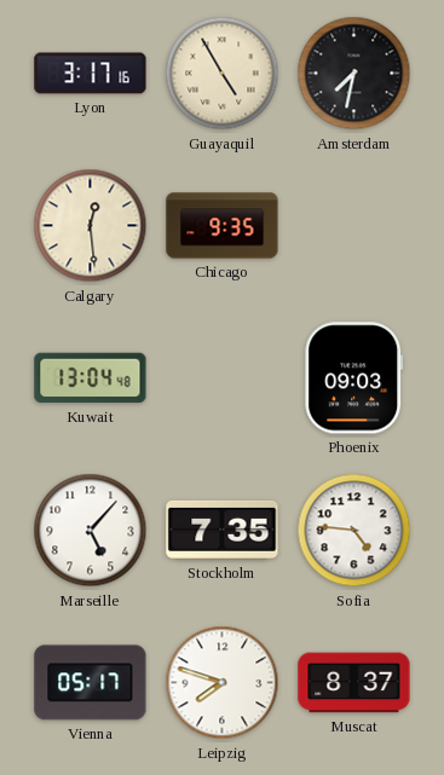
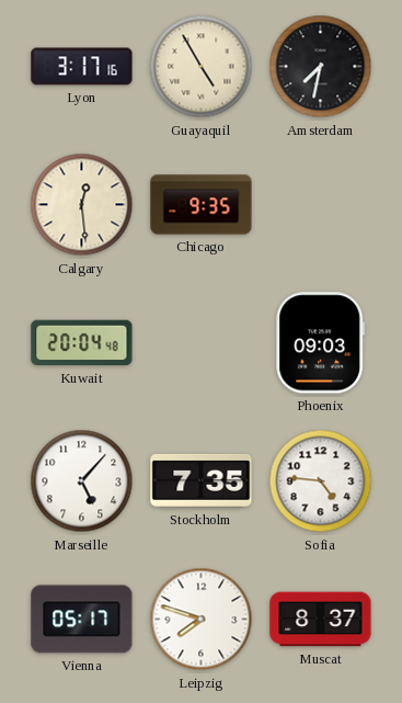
Kuwait: 13:04 -> 20:04
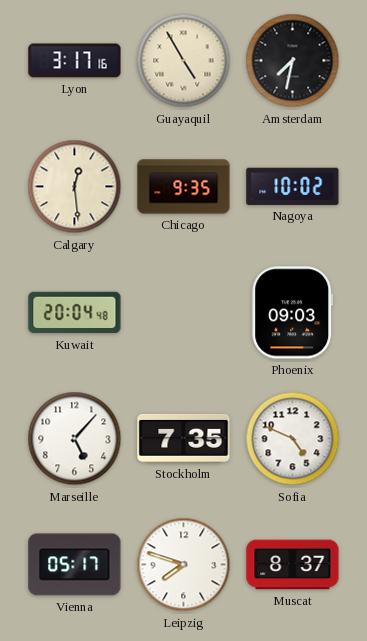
Nagoya: none -> 10:02
Sofia: 4:46 -> 4:49
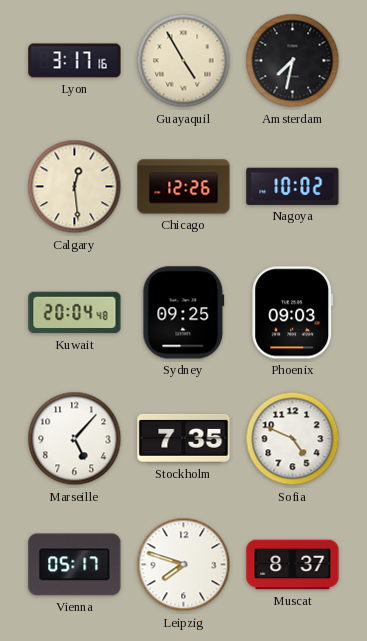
Chicago: 9:35 -> 12:26
Sydney: none -> 09:25
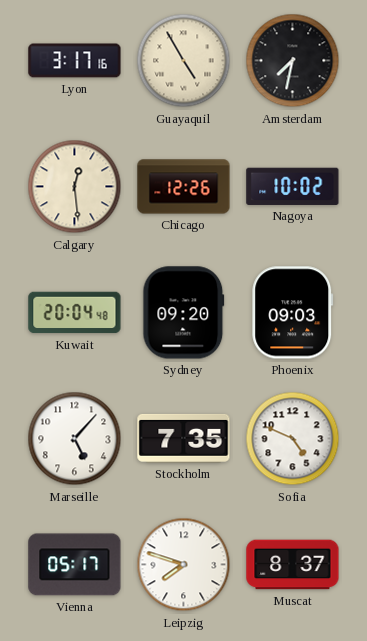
Sydney: 09:25 -> 09:20
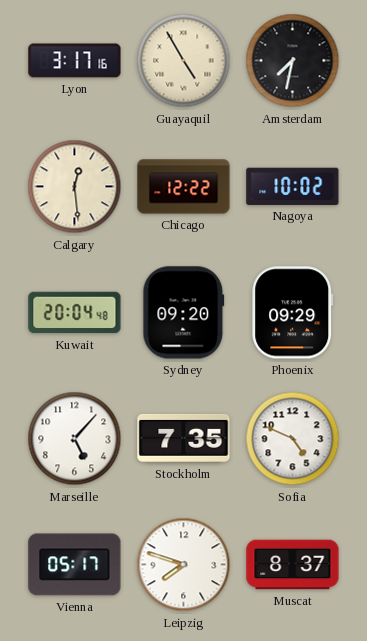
Chicago: 12:26 -> 12:22
Phoenix: 09:03 -> 09:29
